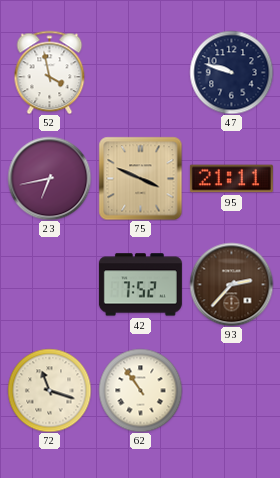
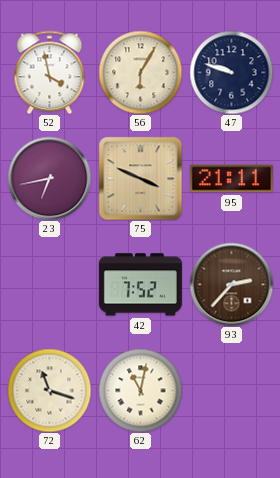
56: none -> 6:05
62: 10:54 -> 11:02
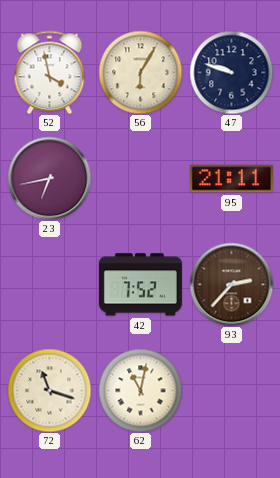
75: 3:49 -> none
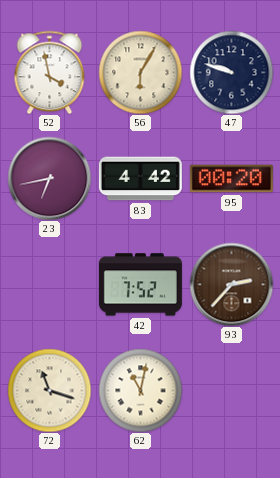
83: none -> 4:42
95: 21:11 -> 00:20
